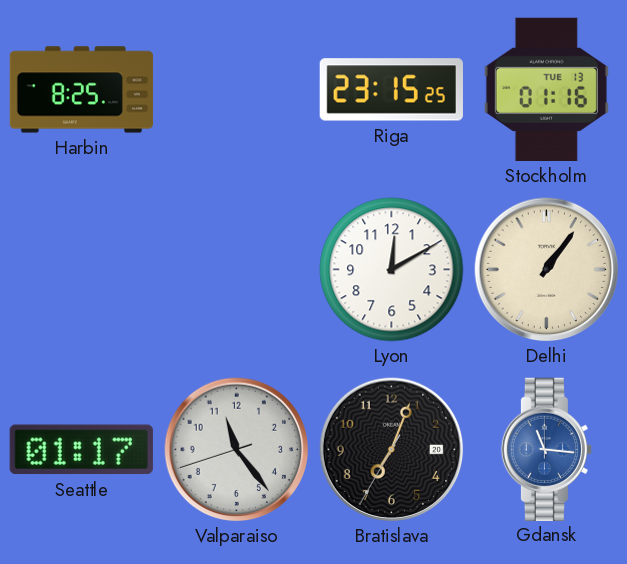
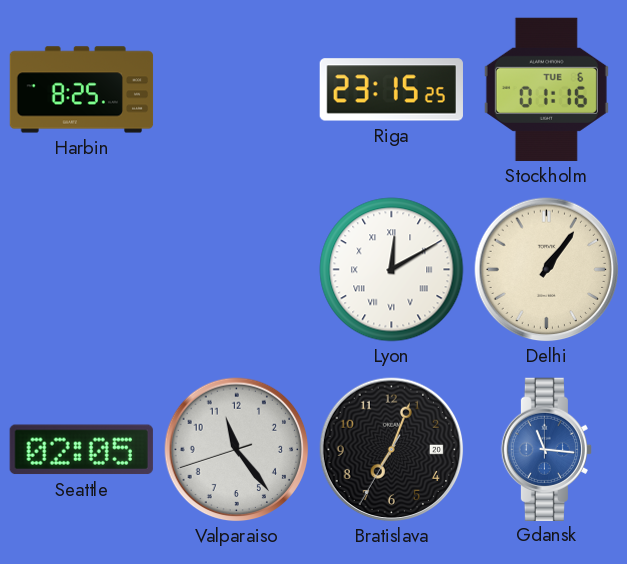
Stockholm date: TUE 13 -> TUE 6
Lyon numerals: Arabic -> Roman
Seattle: 01:17 -> 02:05
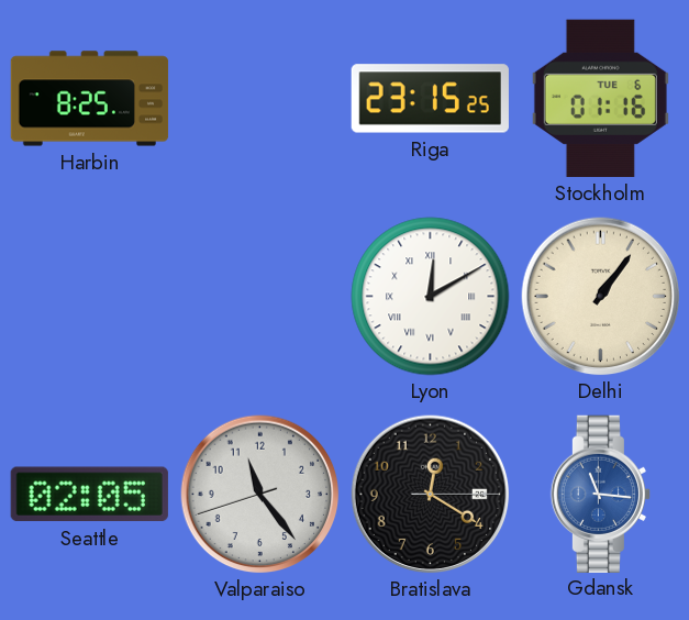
Bratislava: 7:03 -> 12:20
